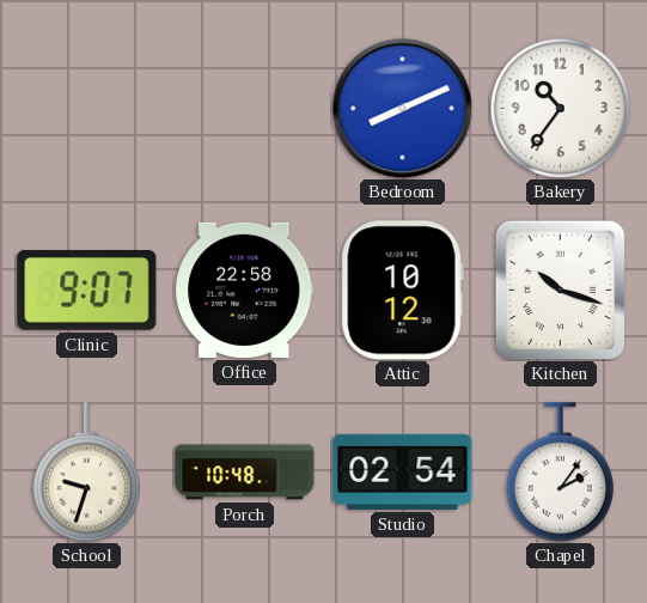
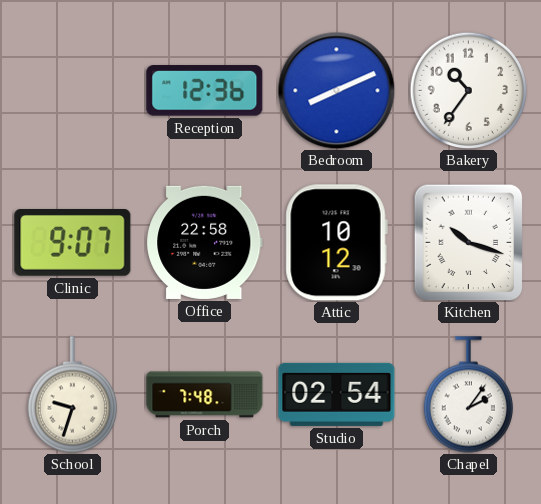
Reception: none -> 12:36
Porch: 10:48 -> 7:48
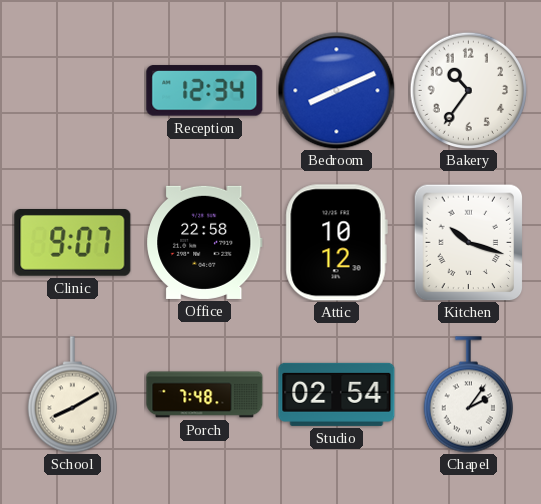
Reception: 12:36 -> 12:34
School: 9:33 -> 8:10
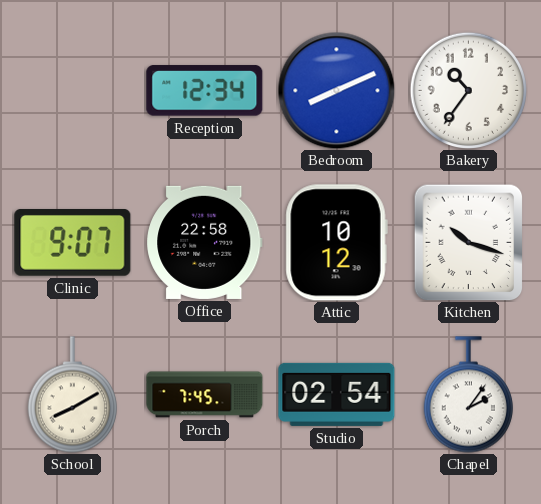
Porch: 7:48 -> 7:45
